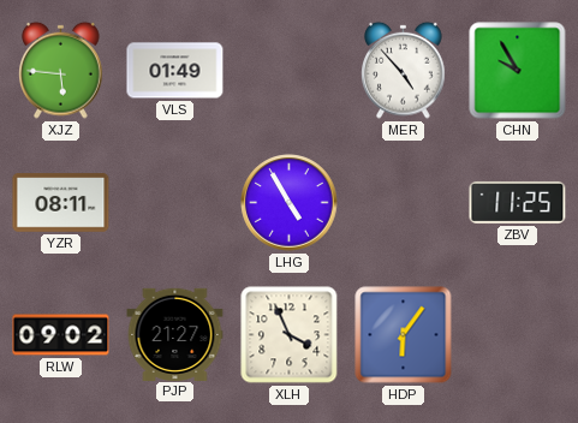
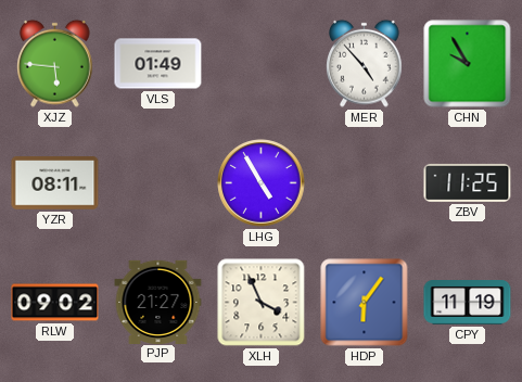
CPY: none -> 11:19
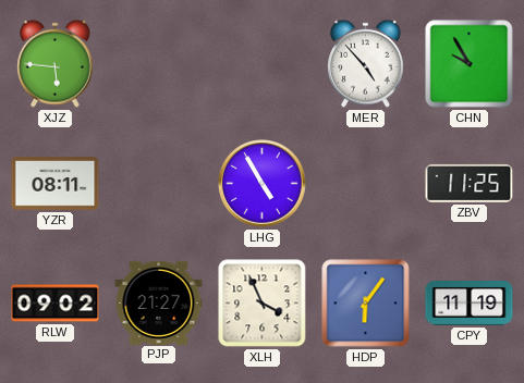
VLS: 01:49 -> none
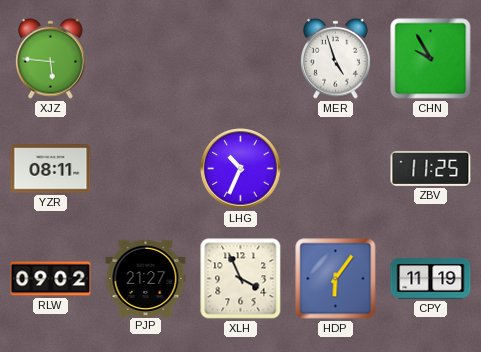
MER: 4:53 -> 4:57
LHG: 4:55 -> 10:34
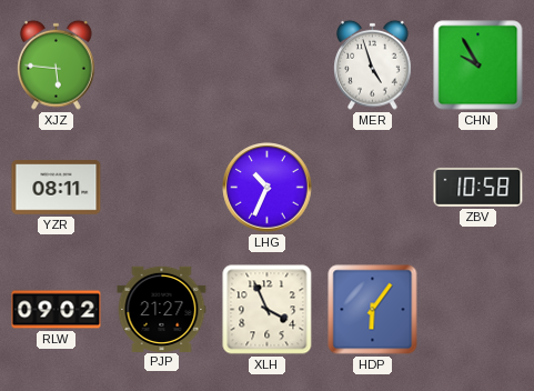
ZBV: 11:25 -> 10:58
CPY: 11:19 -> none
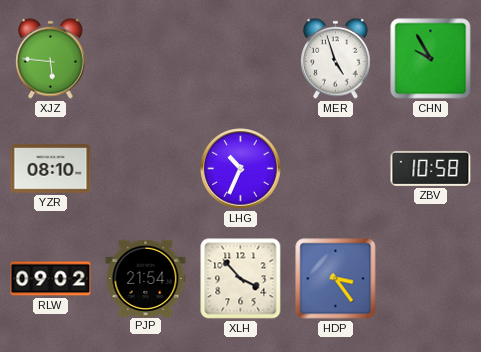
YZR: 08:11 -> 08:10
PJP: 21:27 -> 21:54
XLH: 3:56 -> 3:53
HDP: 6:06 -> 3:24
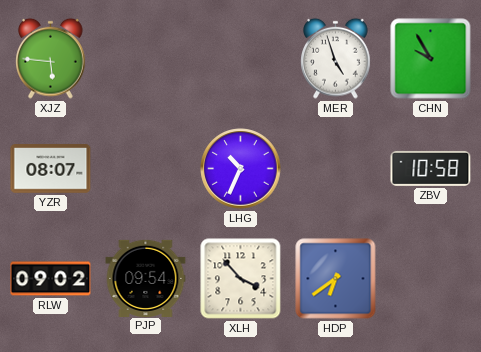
YZR: 08:10 -> 08:07
PJP: 21:54 -> 09:54
HDP: 3:24 -> 6:39
